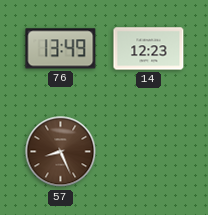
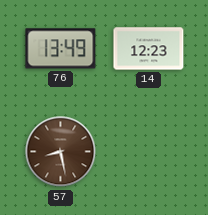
57: 8:26 -> 8:28
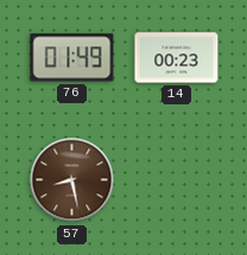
76: 13:49 -> 01:49
14: 12:23 -> 00:23
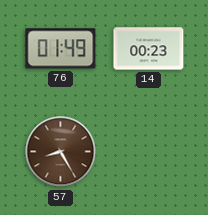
57: 8:28 -> 8:25
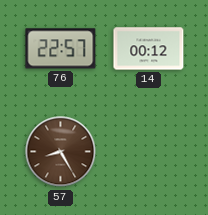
76: 01:49 -> 22:57
14: 00:23 -> 00:12
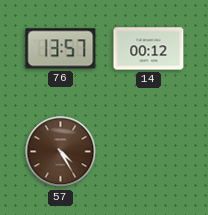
76: 22:57 -> 13:57
57: 8:25 -> 4:25
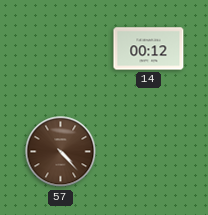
76: 13:57 -> none
57: 4:25 -> 4:23
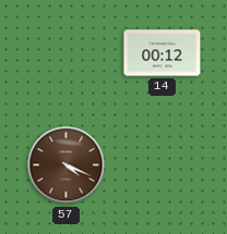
57: 4:23 -> 4:19
